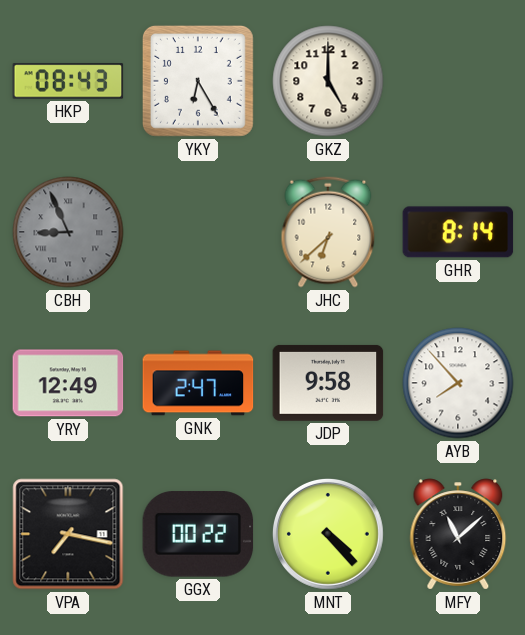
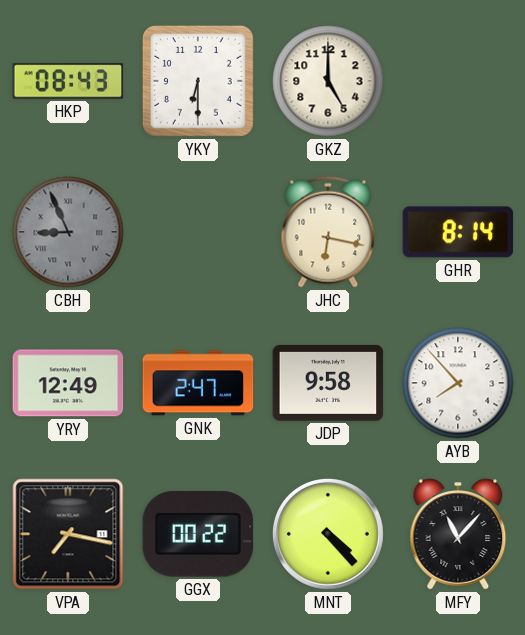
YKY: 6:25 -> 6:30
JHC: 6:38 -> 6:17
MFY: 11:08 -> 11:07
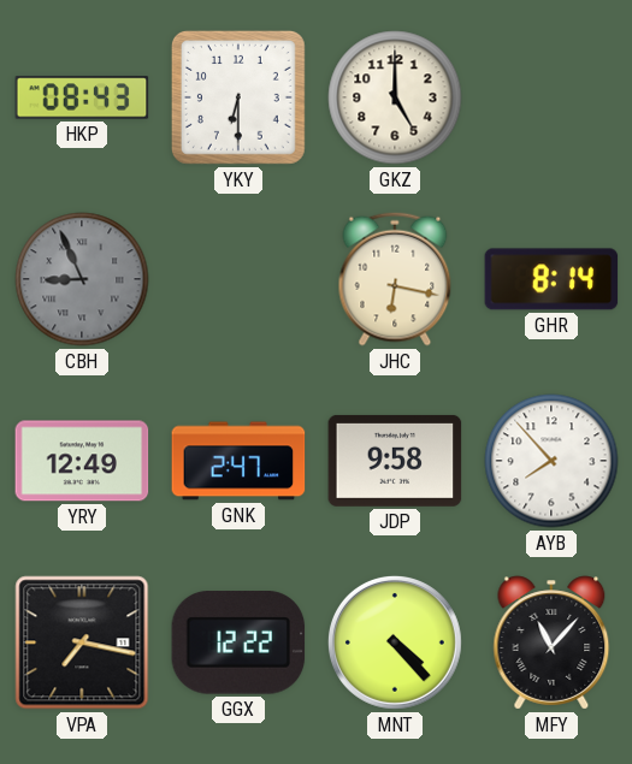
GGX: 00:22 -> 12:22
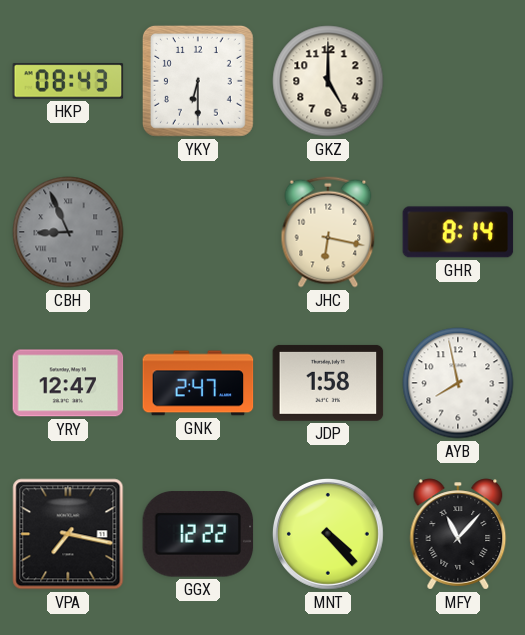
YRY: 12:49 -> 12:47
JDP: 9:58 -> 1:58
AYB: 7:53 -> 7:58
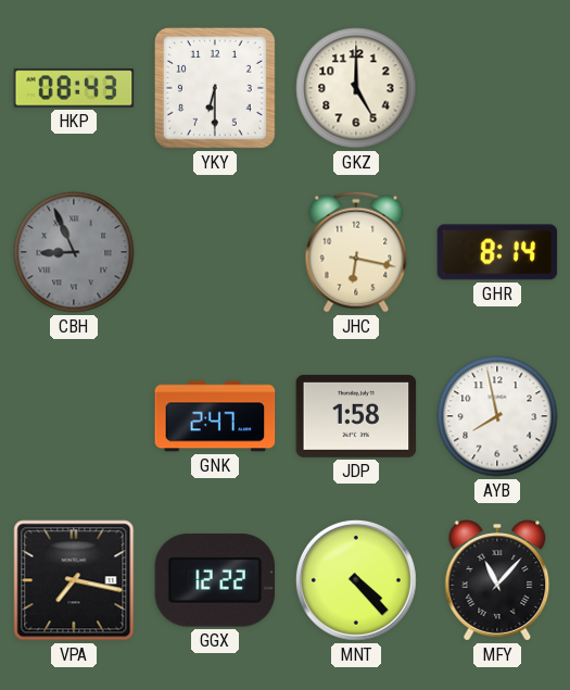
YRY: 12:47 -> none
